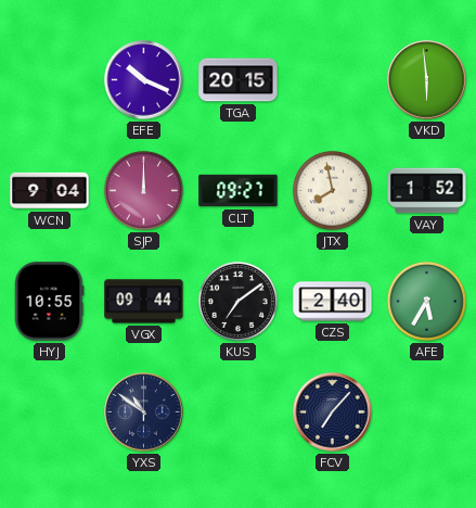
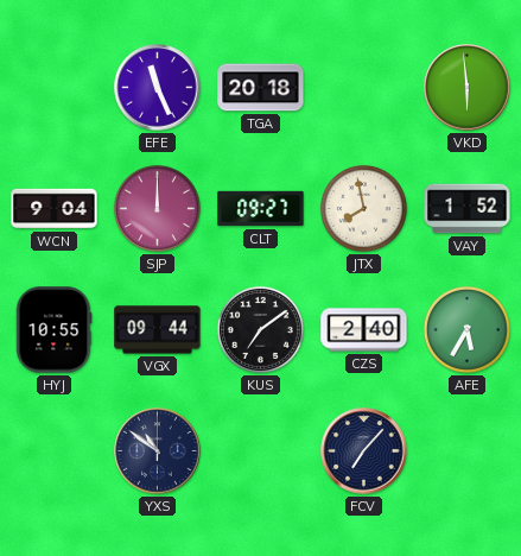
EFE: 10:19 -> 11:26
TGA: 20:15 -> 20:18
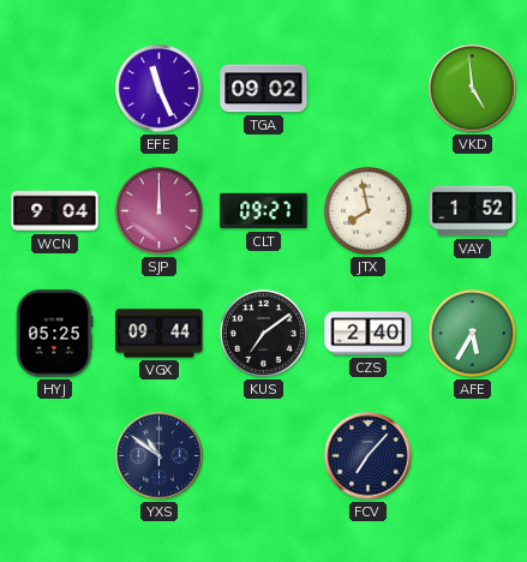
TGA: 20:18 -> 09:02
VKD: 5:59 -> 4:59
HYJ: 10:55 -> 05:25
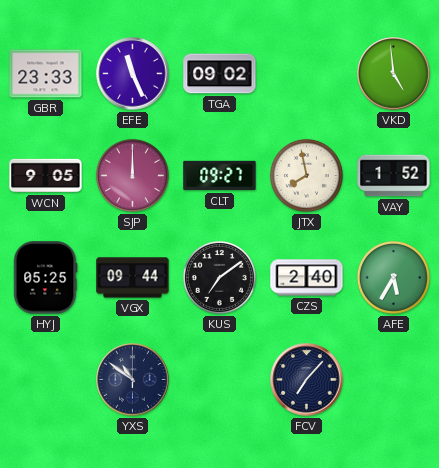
GBR: none -> 23:33
WCN: 9:04 -> 9:05
